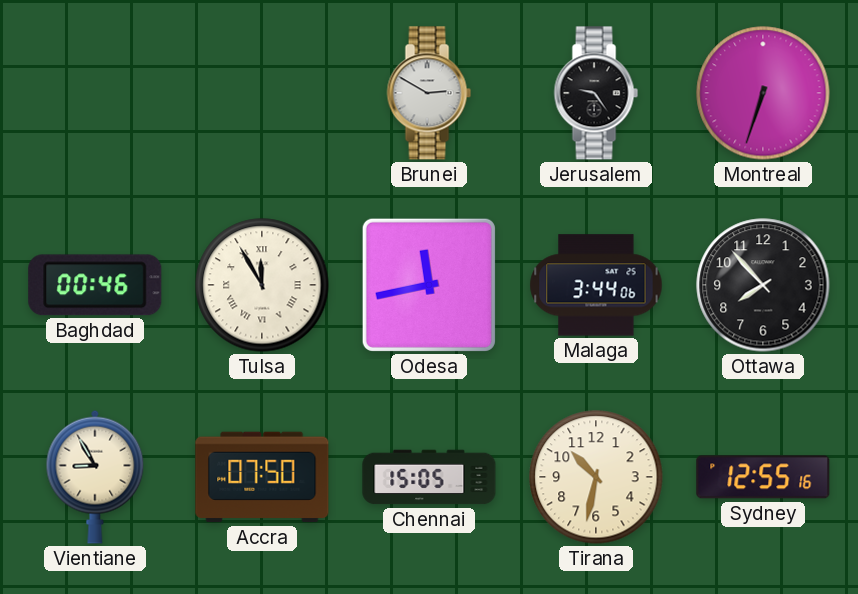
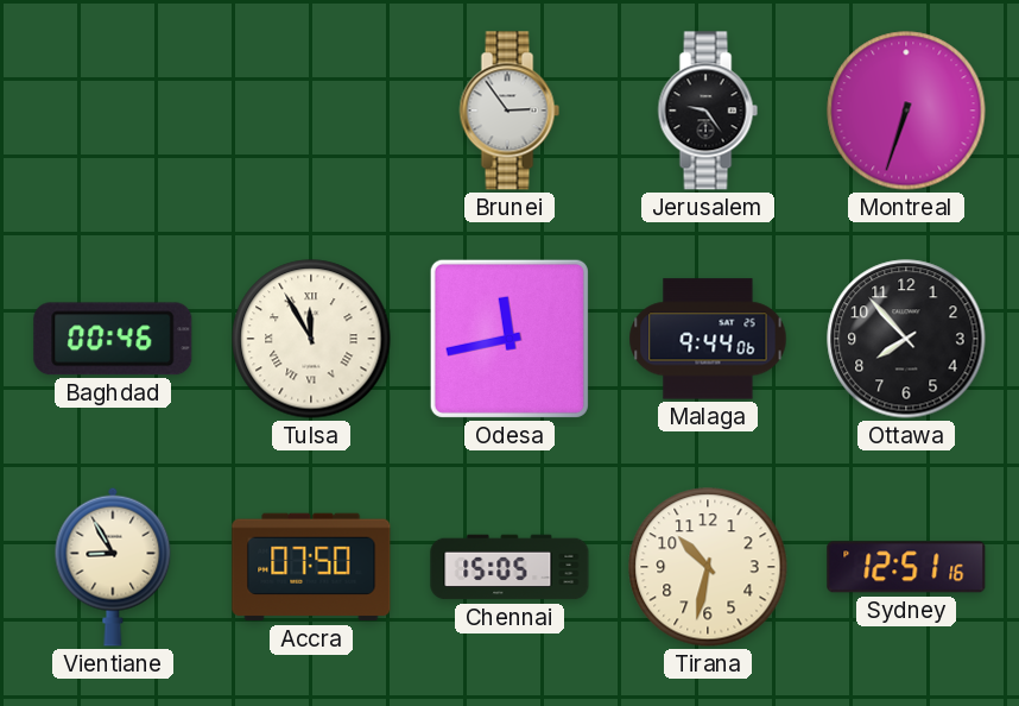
Brunei: 2:50 -> 2:54
Malaga: 3:44 -> 9:44
Sydney: 12:55 -> 12:51
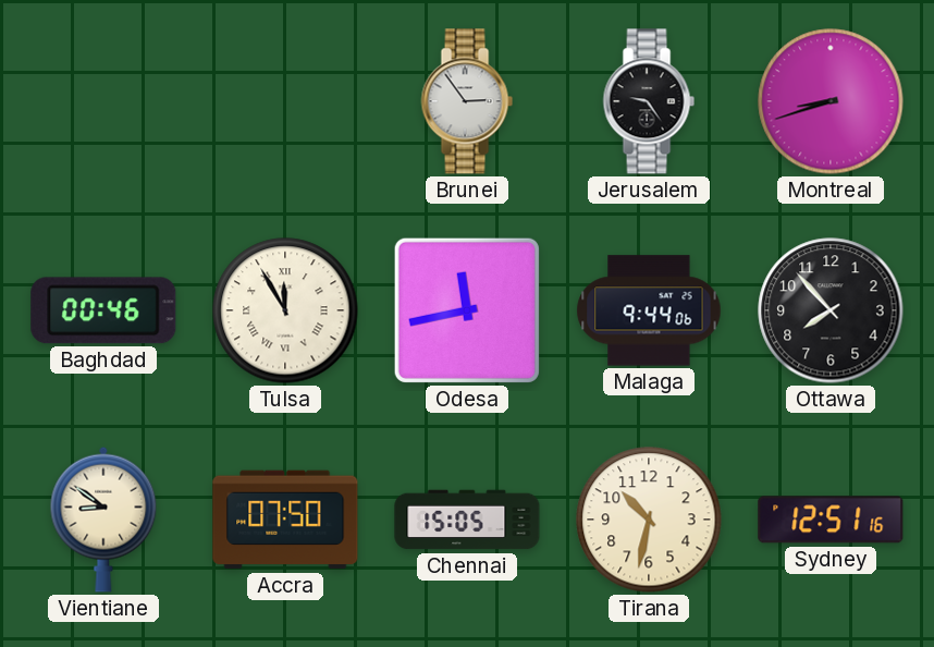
Montreal: 6:33 -> 8:42
Vientiane: 8:55 -> 8:51
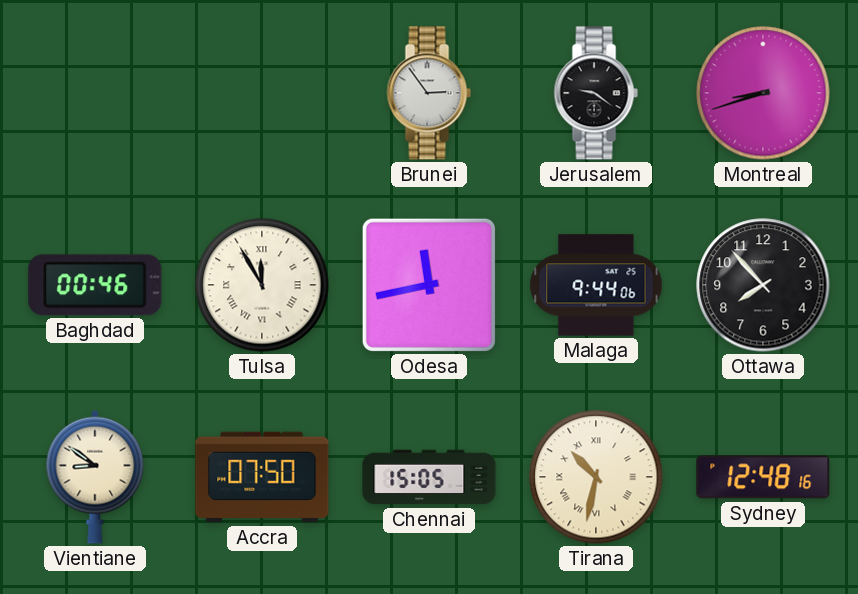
Jerusalem: 9:24 -> 9:21
Tirana numerals: Arabic -> Roman
Sydney: 12:51 -> 12:48
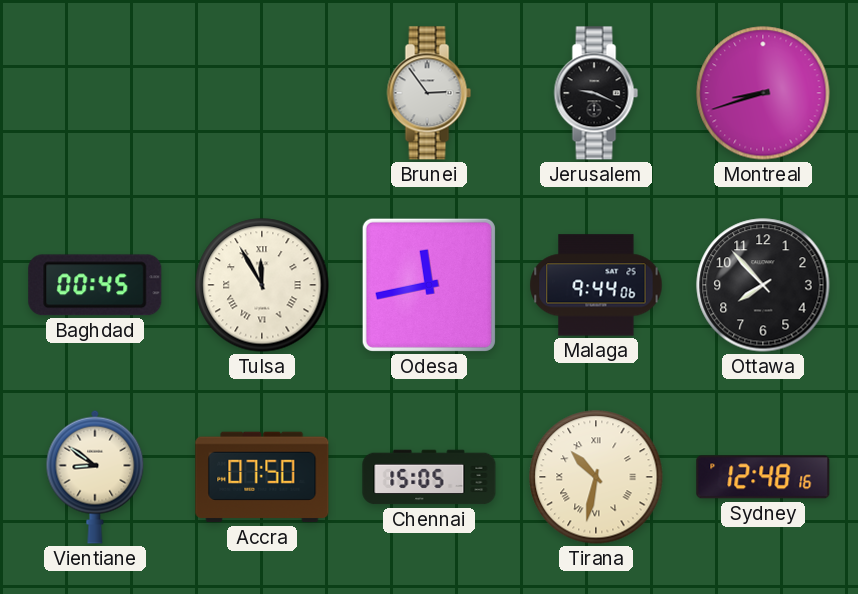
Jerusalem: 9:21 -> 9:19
Baghdad: 00:46 -> 00:45
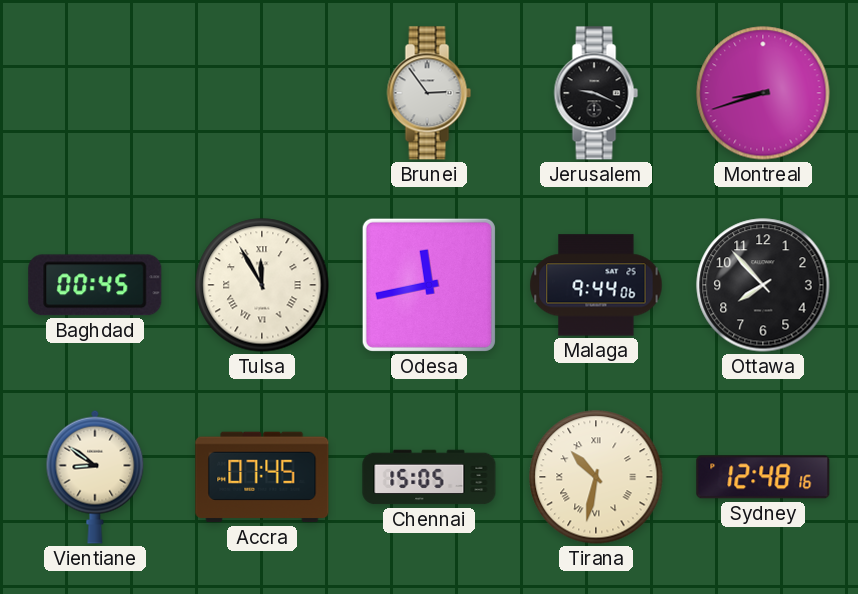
Accra: 07:50 -> 07:45
